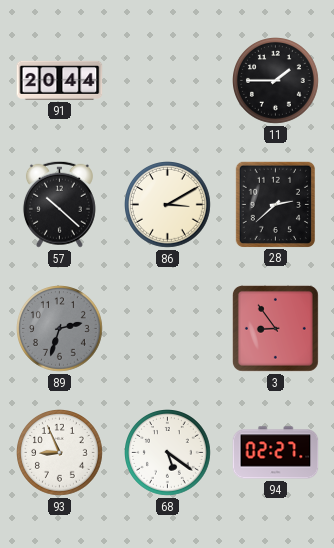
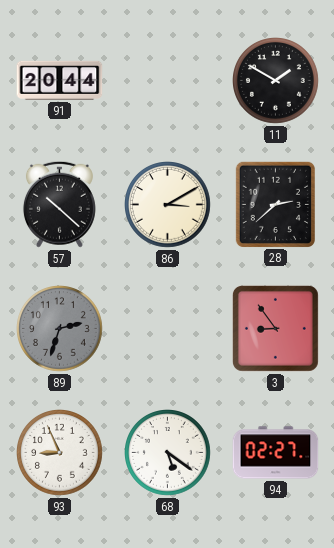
11: 1:45 -> 1:50
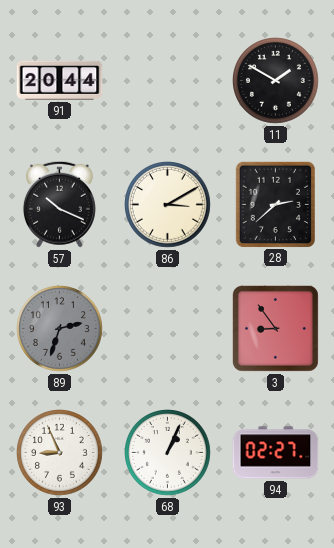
57: 10:22 -> 10:19
68: 5:21 -> 1:04
